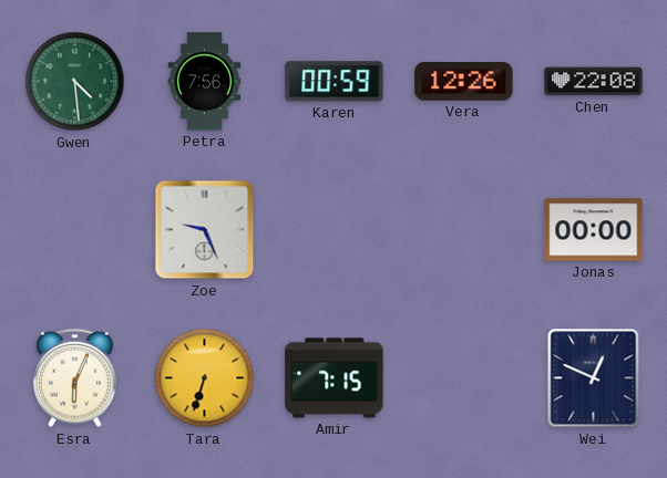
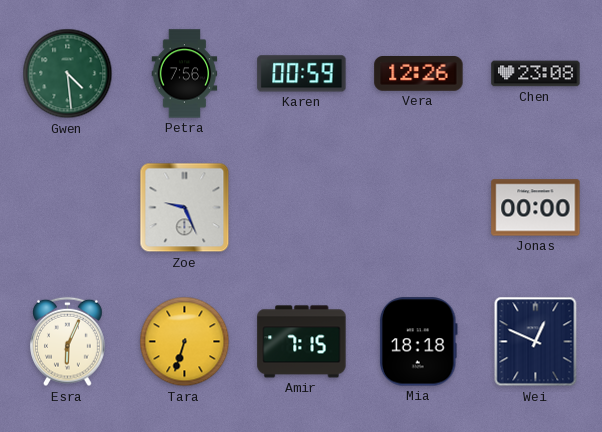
Chen: 22:08 -> 23:08
Mia: none -> 18:18
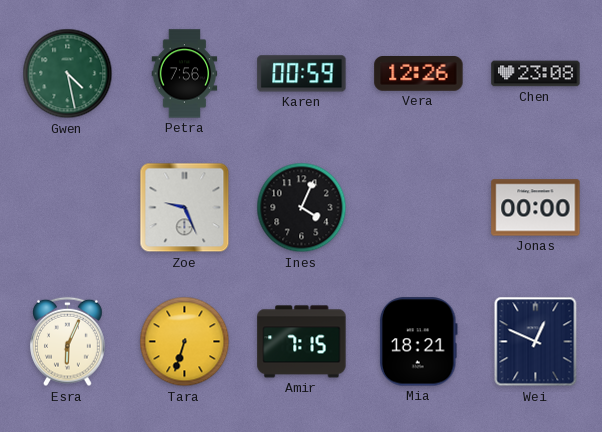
Gwen: 4:29 -> 4:28
Ines: none -> 4:04
Mia: 18:18 -> 18:21
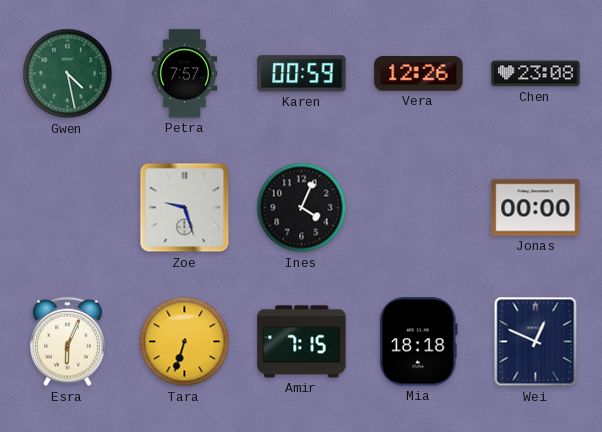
Petra: 7:56 -> 7:57
Zoe: 9:26 -> 9:27
Mia: 18:21 -> 18:18
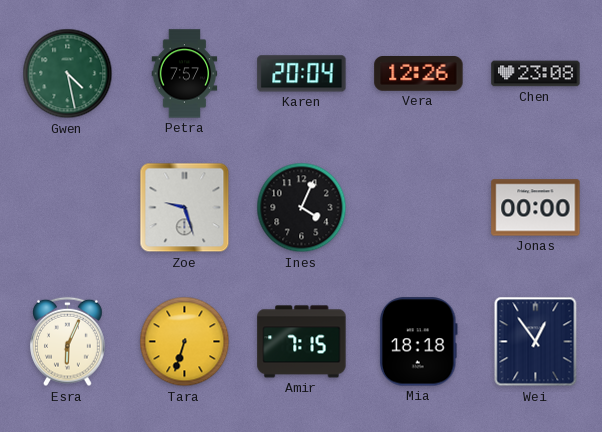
Karen: 00:59 -> 20:04
Wei: 12:49 -> 12:54
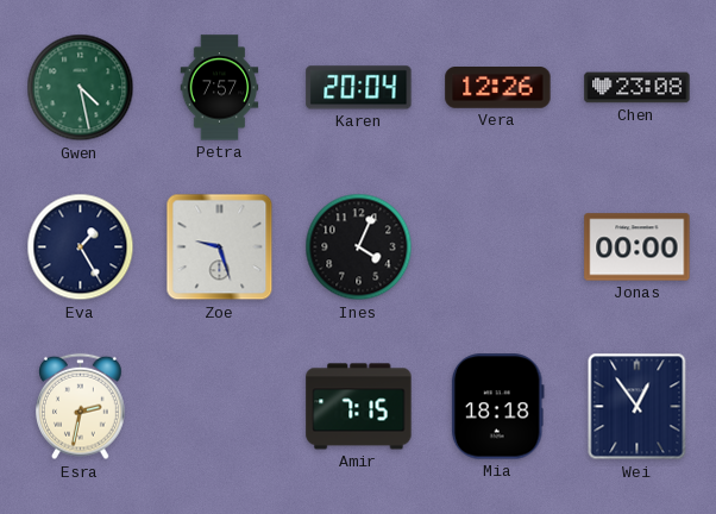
Eva: none -> 1:25
Esra: 6:04 -> 2:32
Tara: 6:33 -> none
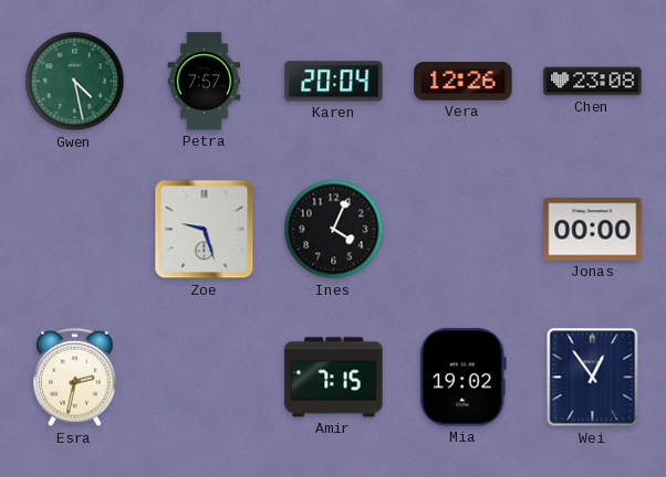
Eva: 1:25 -> none
Mia: 18:18 -> 19:02
